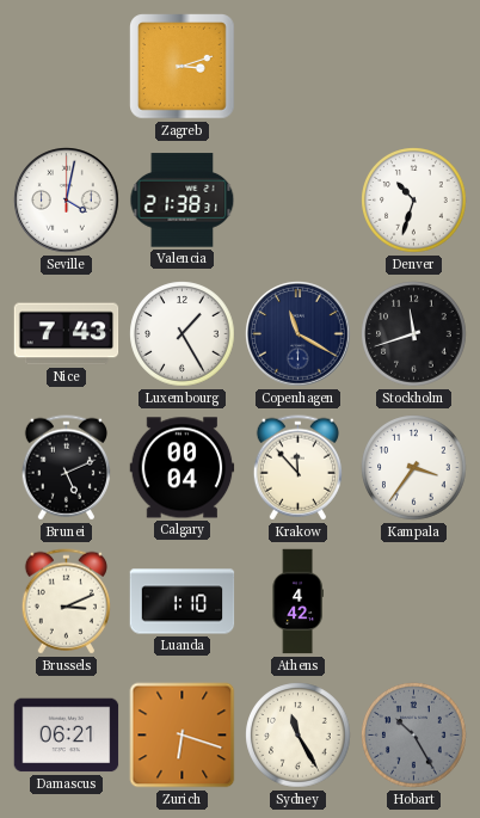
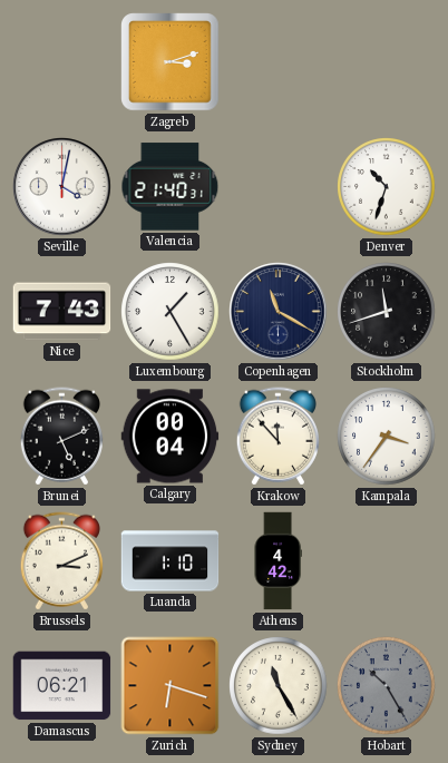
Valencia: 21:38 -> 21:40
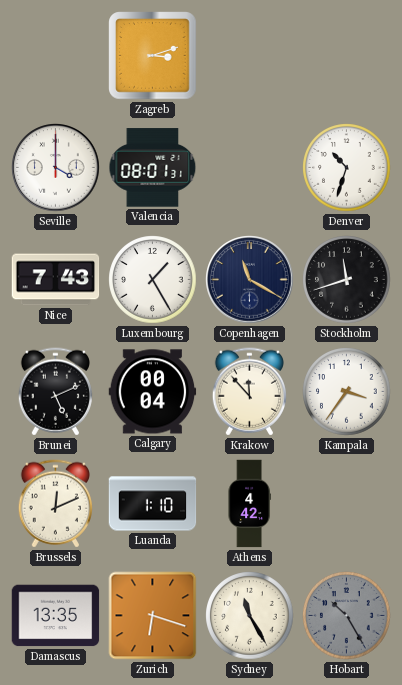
Seville: 4:02 -> 4:00
Valencia: 21:40 -> 08:01
Brussels: 3:11 -> 12:11
Damascus: 06:21 -> 13:35
